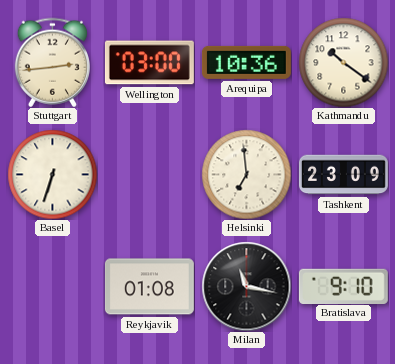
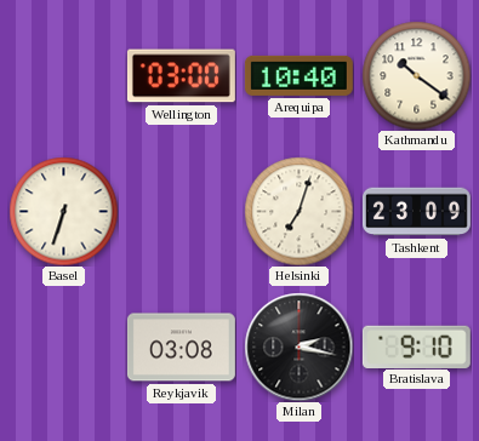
Stuttgart: 2:44 -> none
Arequipa: 10:36 -> 10:40
Helsinki: 6:59 -> 7:03
Reykjavik: 01:08 -> 03:08
Milan: 11:17 -> 2:17
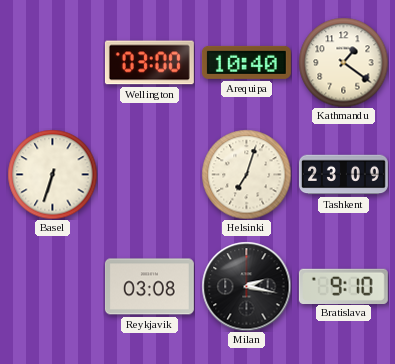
Kathmandu: 10:21 -> 1:21
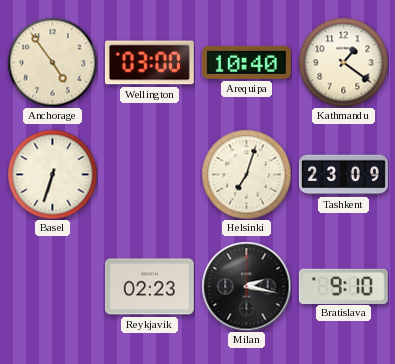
Anchorage: none -> 4:54
Reykjavik: 03:08 -> 02:23
